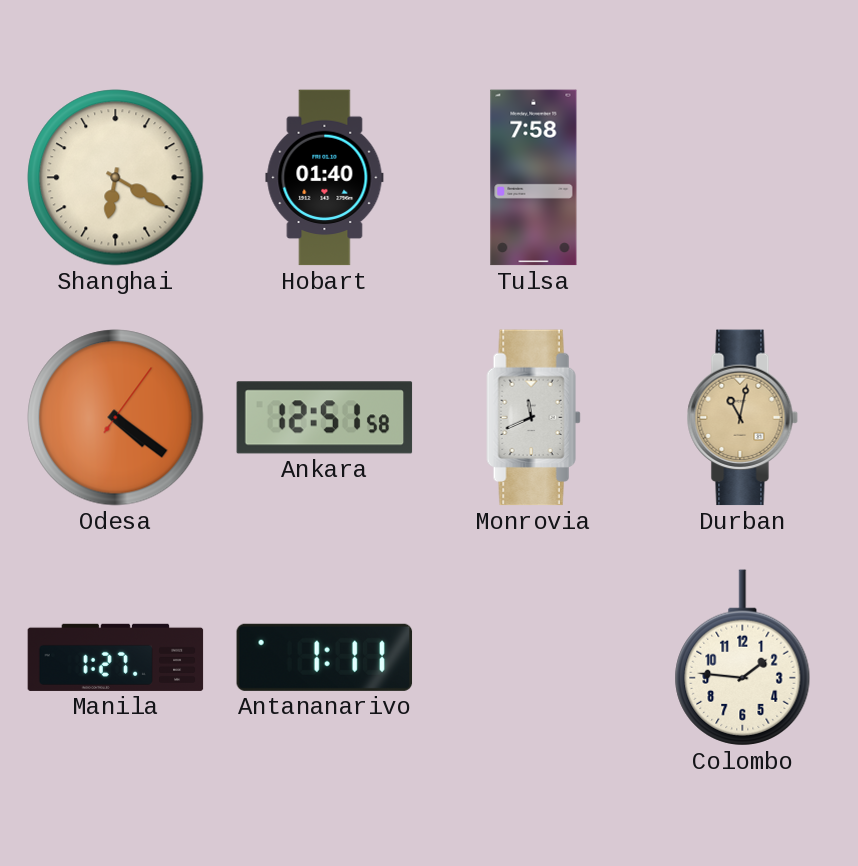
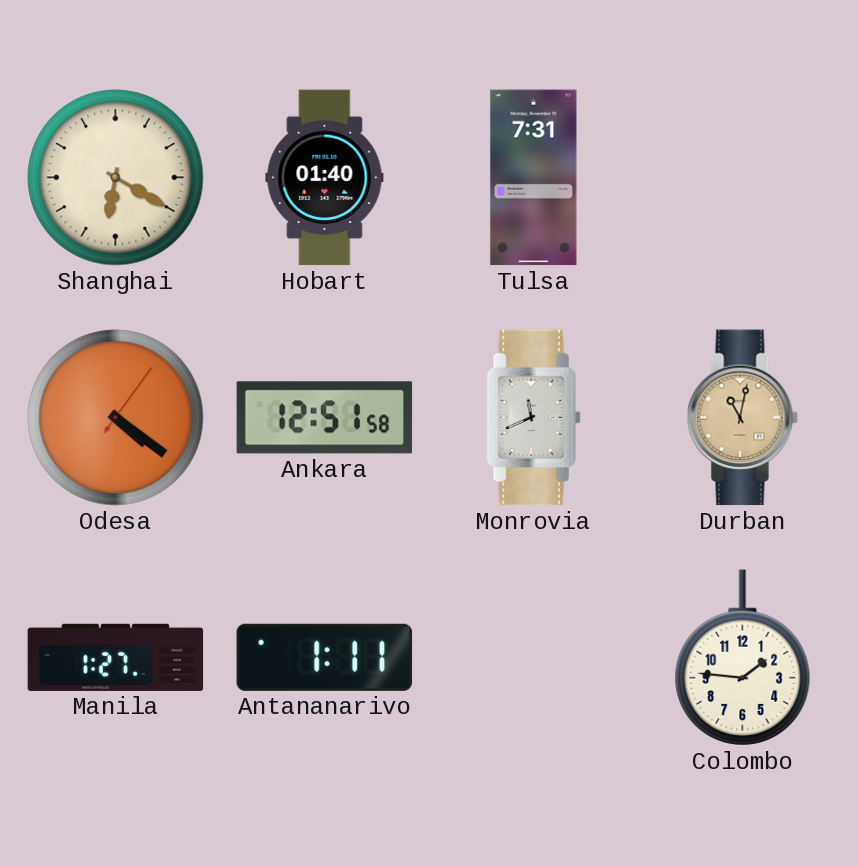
Tulsa: 7:58 -> 7:31
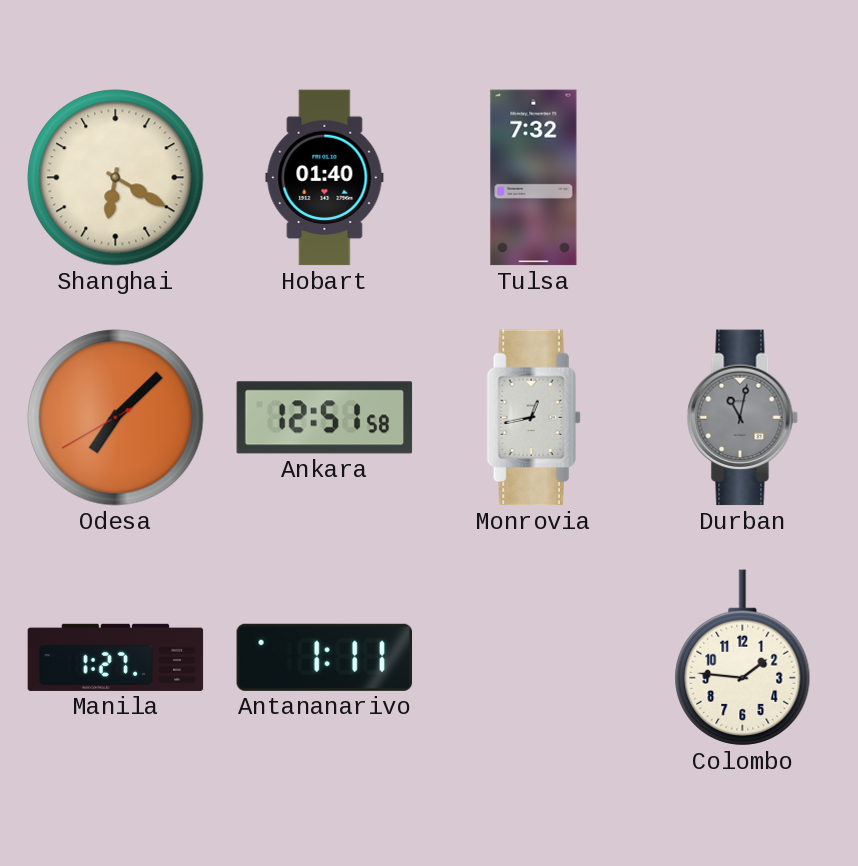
Tulsa: 7:31 -> 7:32
Odesa: 4:21 -> 7:07
Monrovia: 11:41 -> 12:43
Durban dial: champagne -> grey
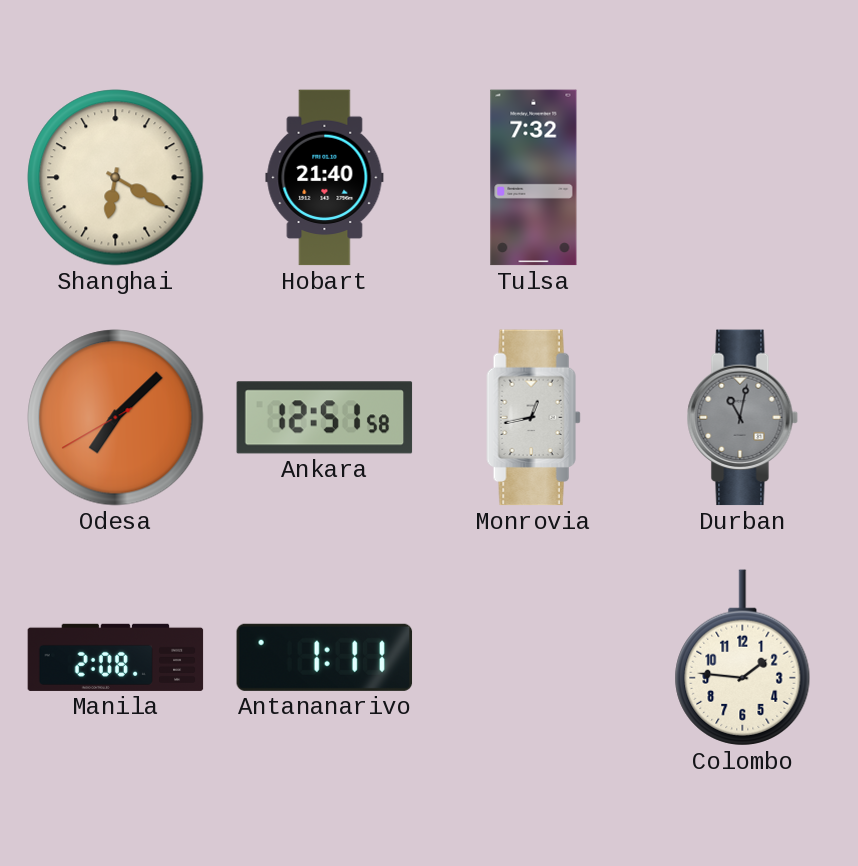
Hobart: 01:40 -> 21:40
Manila: 1:27 -> 2:08
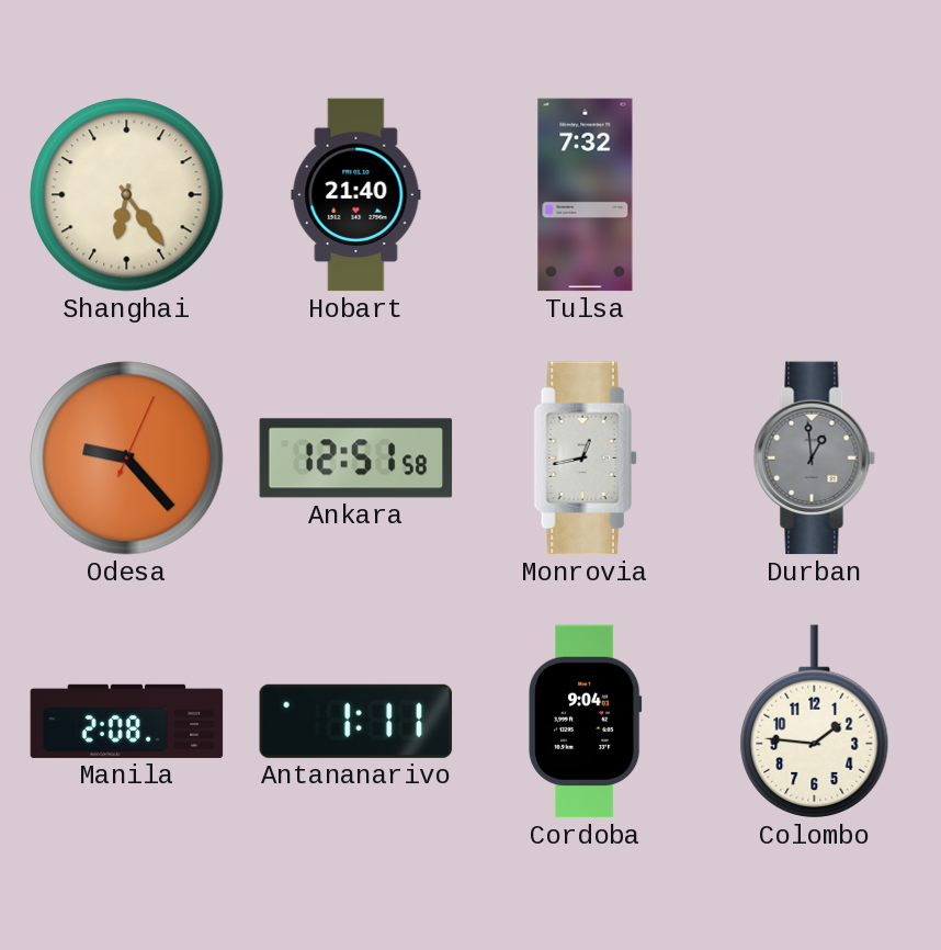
Shanghai: 6:20 -> 6:24
Odesa: 7:07 -> 9:23
Durban: 11:02 -> 12:59
Cordoba: none -> 9:04
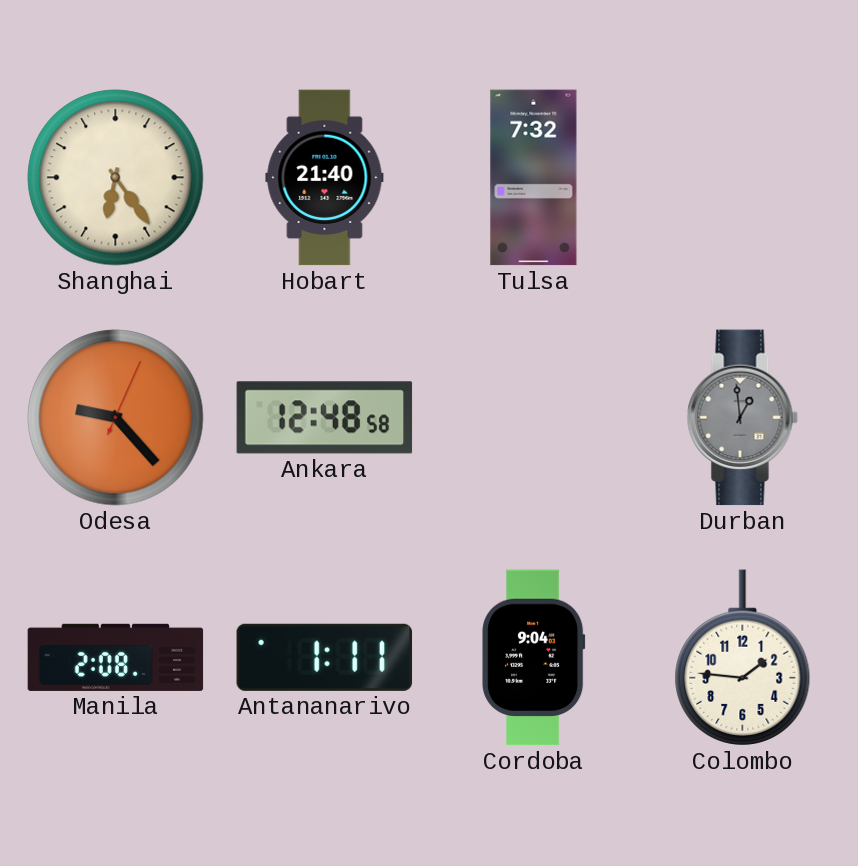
Ankara: 12:51 -> 12:48
Monrovia: 12:43 -> none
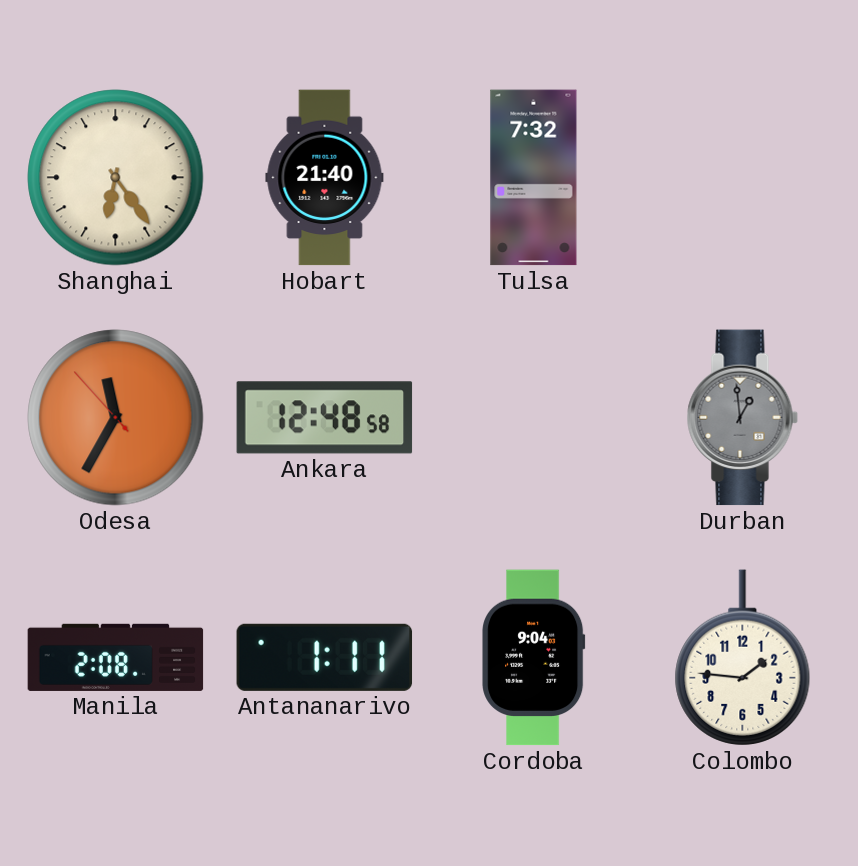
Odesa: 9:23 -> 11:34
